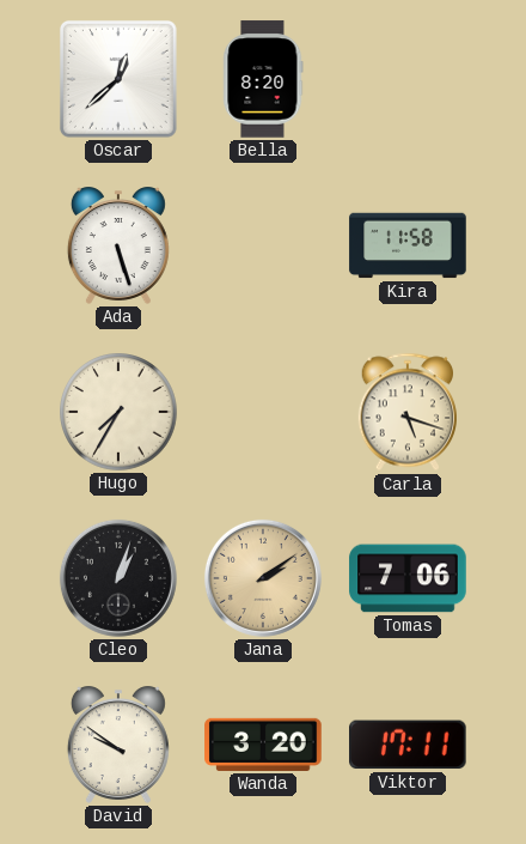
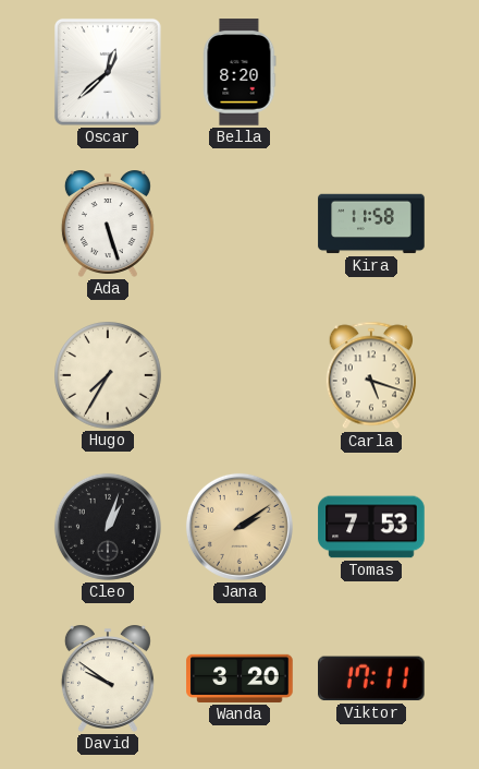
Tomas: 7:06 -> 7:53
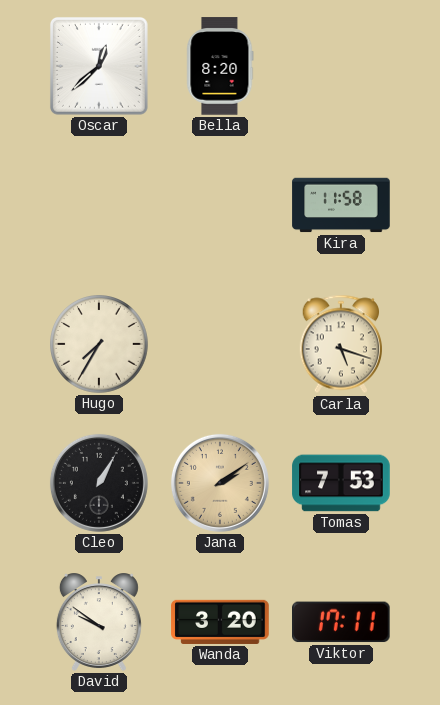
Ada: 5:27 -> none
Cleo: 1:03 -> 1:05
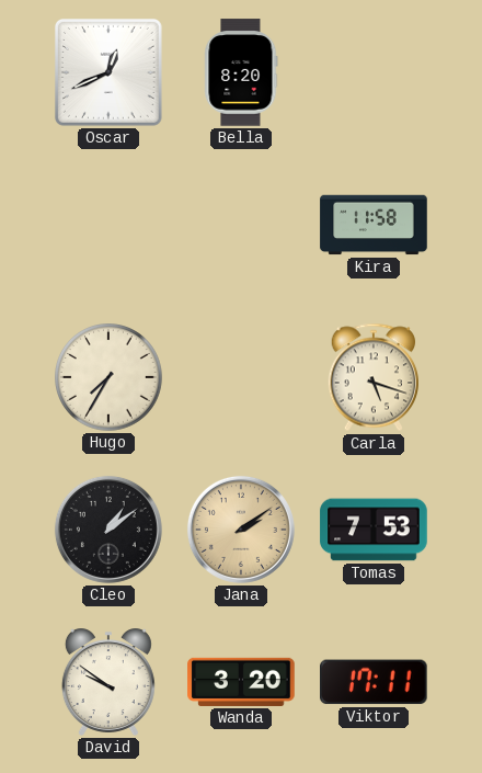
Oscar: 12:38 -> 12:41
Cleo: 1:05 -> 1:09
